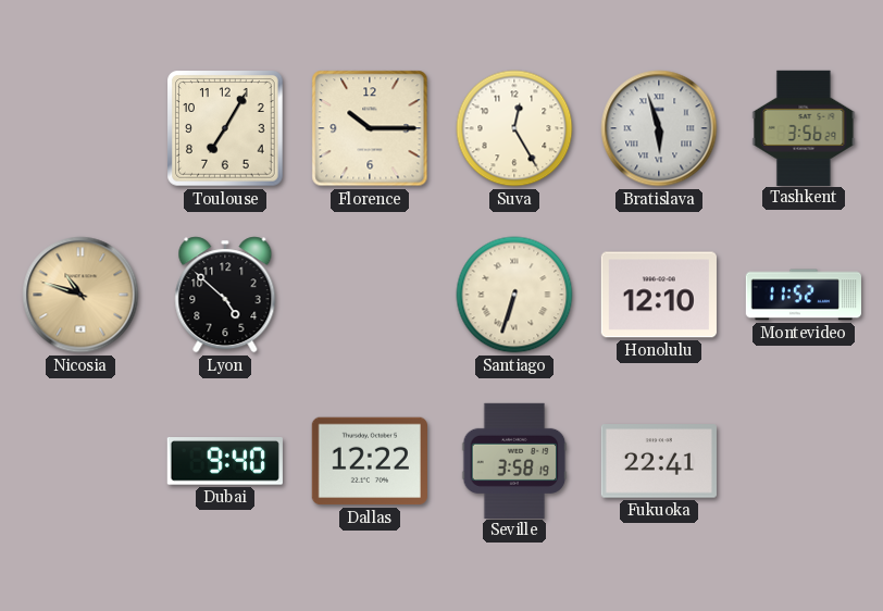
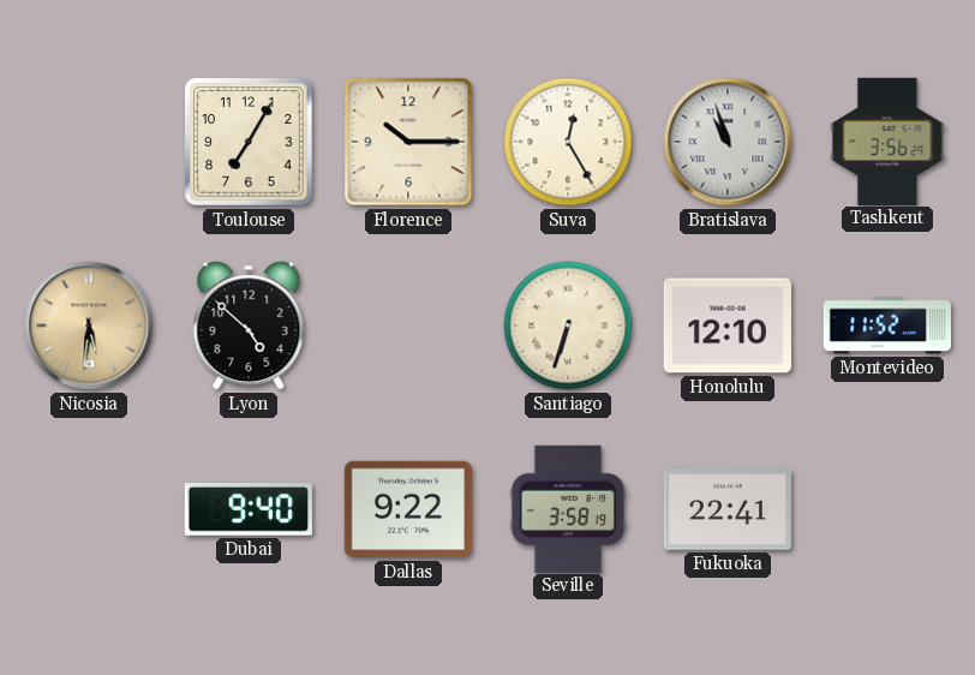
Bratislava: 5:57 -> 10:57
Nicosia: 10:48 -> 5:31
Dallas: 12:22 -> 9:22
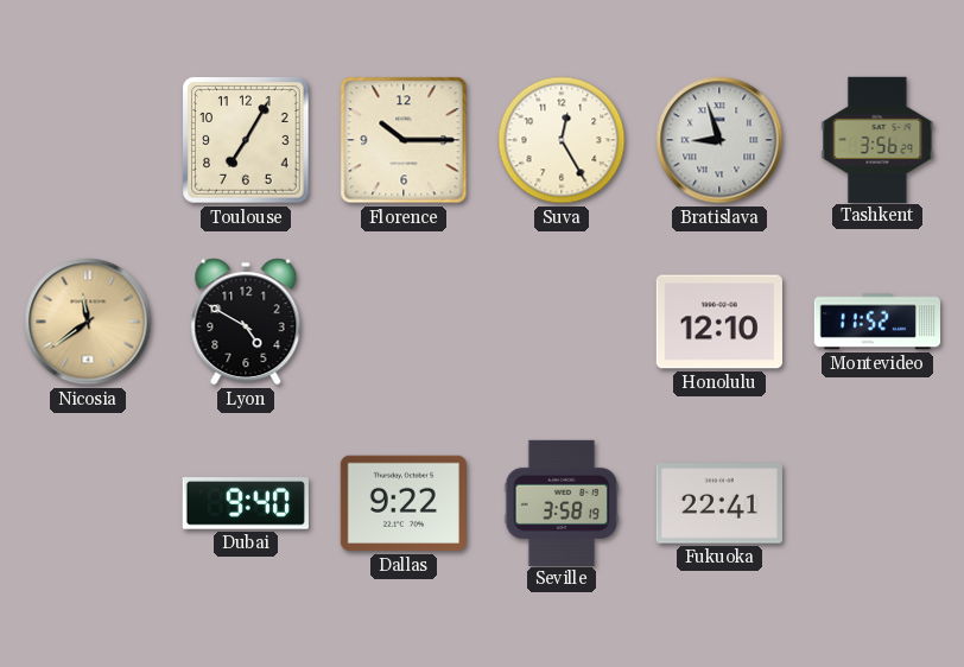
Bratislava: 10:57 -> 8:57
Nicosia: 5:31 -> 11:39
Lyon: 4:52 -> 4:50
Santiago: 6:33 -> none
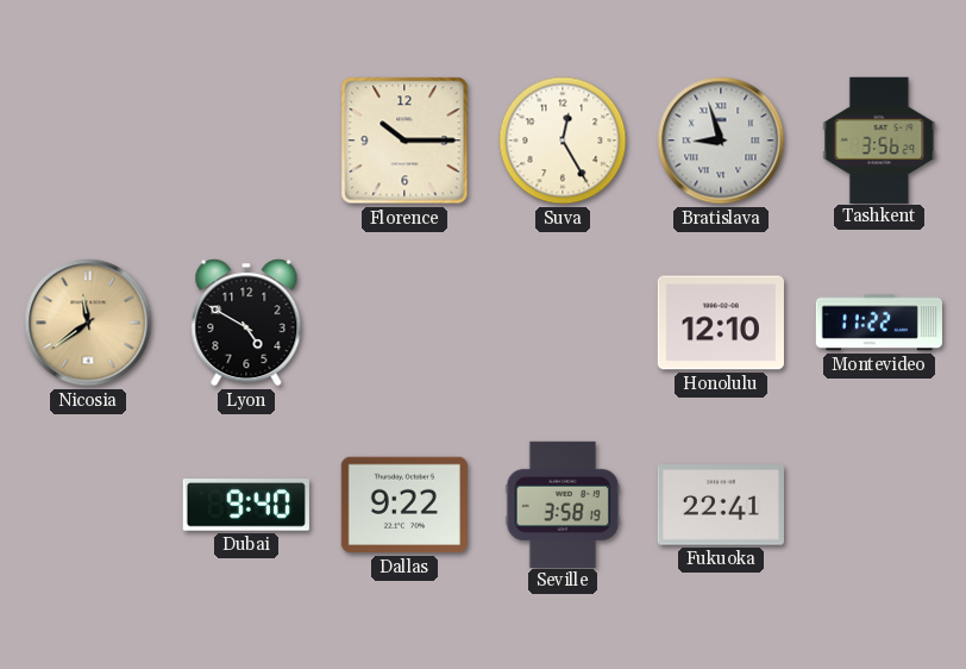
Toulouse: 7:05 -> none
Montevideo: 11:52 -> 11:22
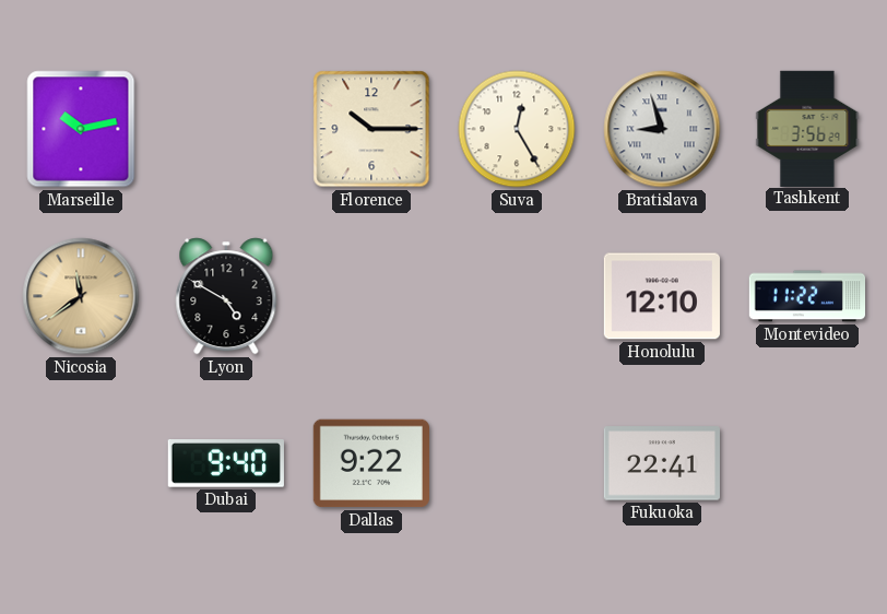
Marseille: none -> 10:13
Seville: 3:58 -> none
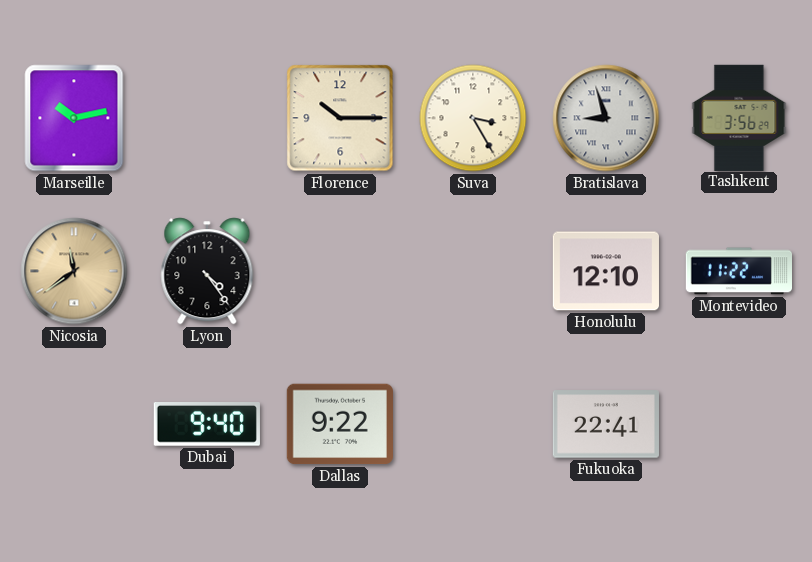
Suva: 12:25 -> 3:25
Lyon: 4:50 -> 4:24
